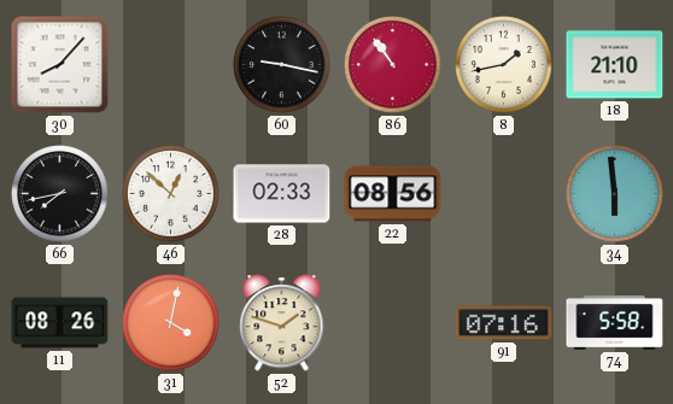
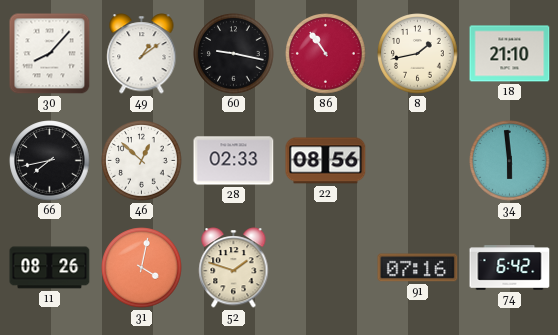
49: none -> 1:09
74: 5:58 -> 6:42
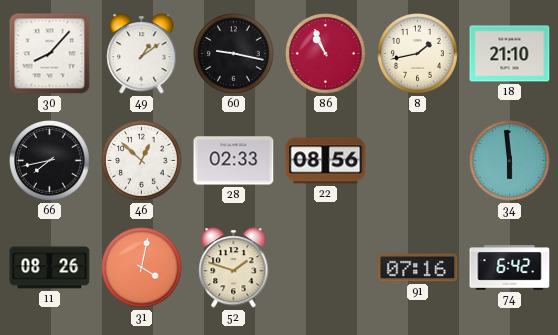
86: 10:54 -> 10:56
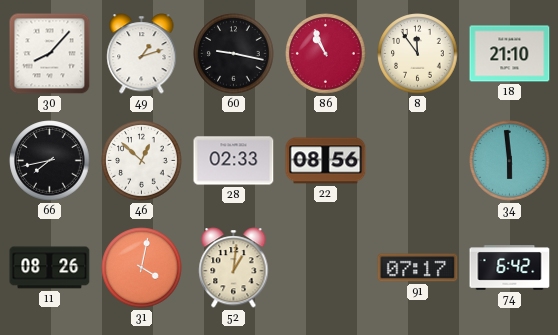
49: 1:09 -> 1:12
8: 1:43 -> 11:54
52: 1:48 -> 1:01
91: 07:16 -> 07:17
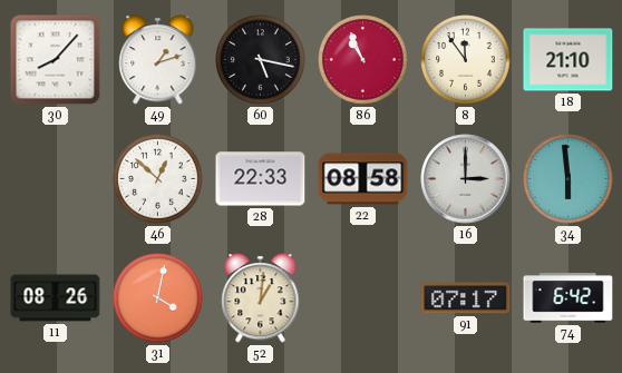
60: 9:17 -> 5:17
66: 7:43 -> none
28: 02:33 -> 22:33
22: 08:56 -> 08:58
16: none -> 3:00
